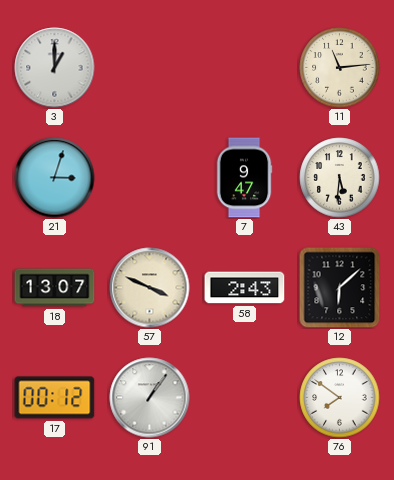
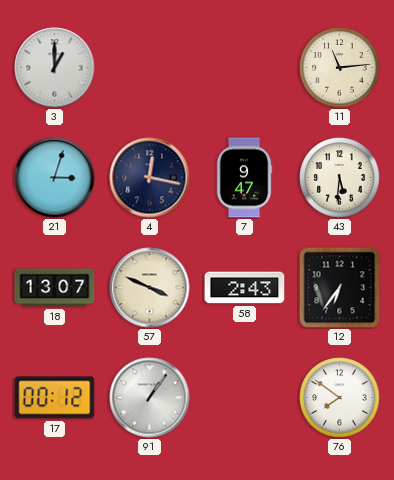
4: none -> 12:17
12: 6:08 -> 6:36
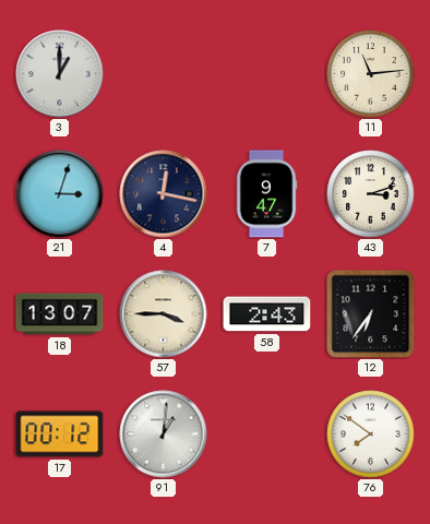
43: 5:31 -> 3:12
57: 3:49 -> 3:45
91: 1:06 -> 1:01
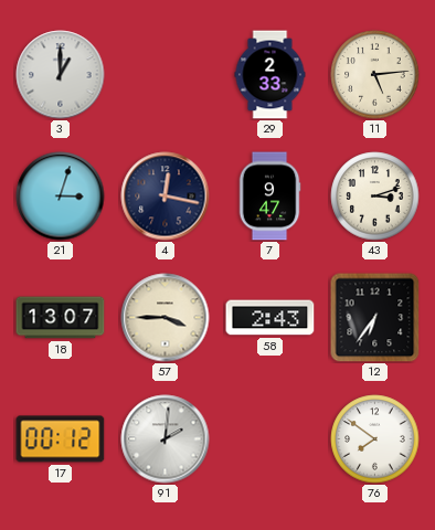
29: none -> 2:33
11: 11:14 -> 5:14
91: 1:01 -> 2:01
